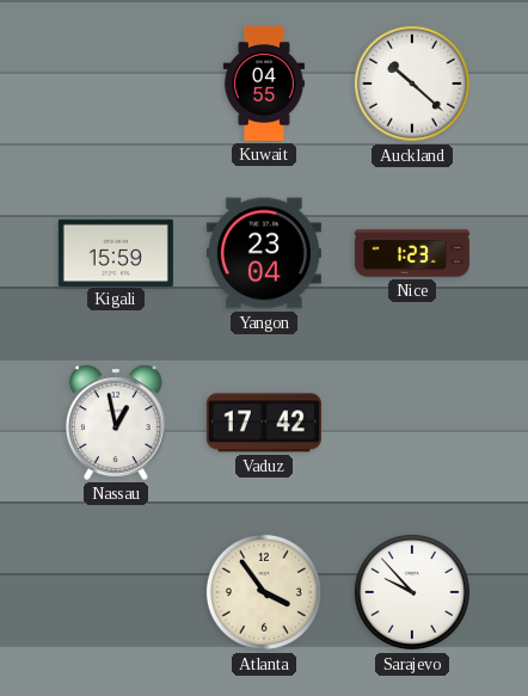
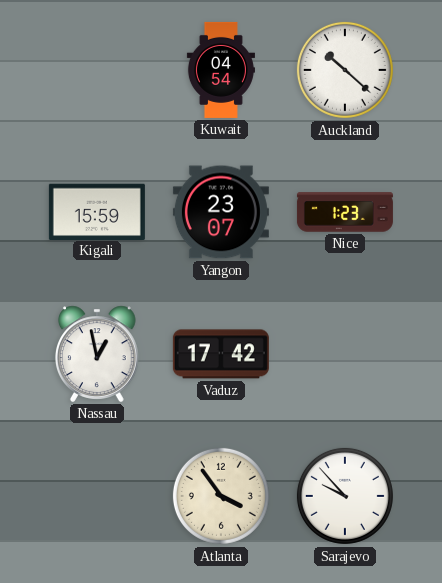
Kuwait: 04:55 -> 04:54
Yangon: 23:04 -> 23:07
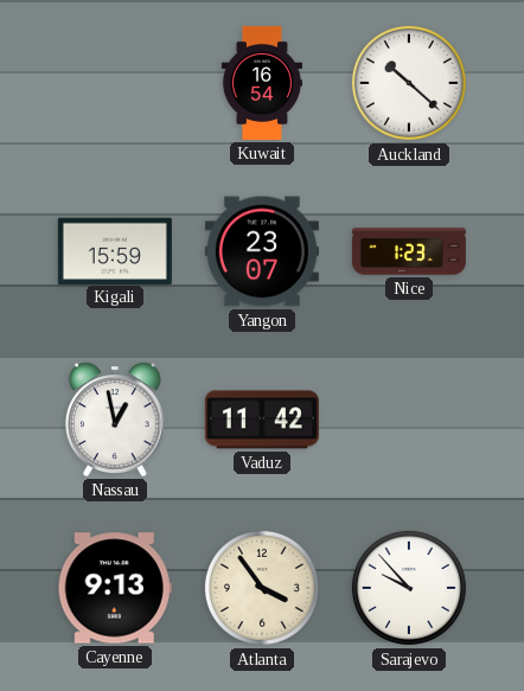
Kuwait: 04:54 -> 16:54
Vaduz: 17:42 -> 11:42
Cayenne: none -> 9:13
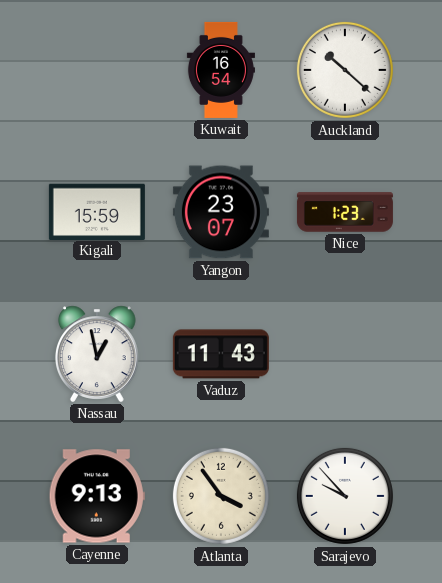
Vaduz: 11:42 -> 11:43
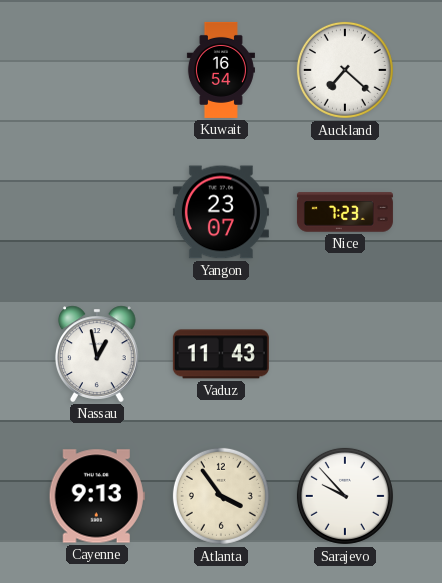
Auckland: 10:22 -> 7:22
Kigali: 15:59 -> none
Nice: 1:23 -> 7:23
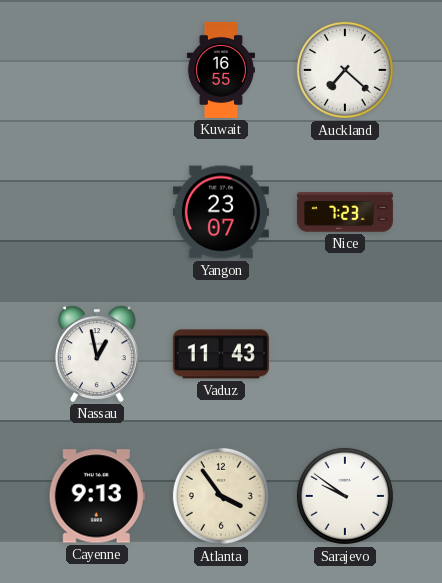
Kuwait: 16:54 -> 16:55
Sarajevo: 9:53 -> 9:51
